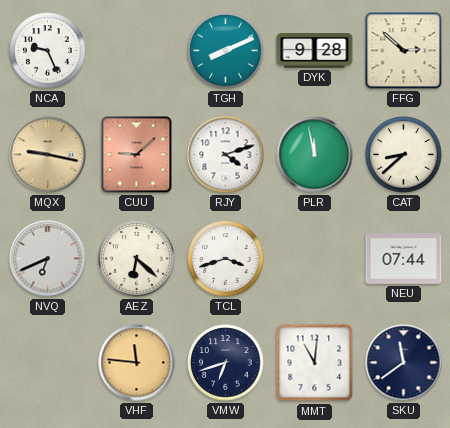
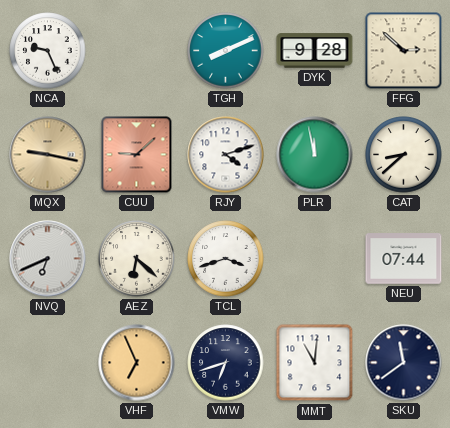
VHF: 11:46 -> 6:56
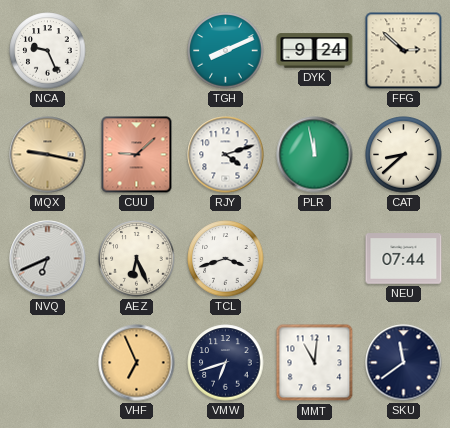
DYK: 9:28 -> 9:24
AEZ: 6:22 -> 6:26
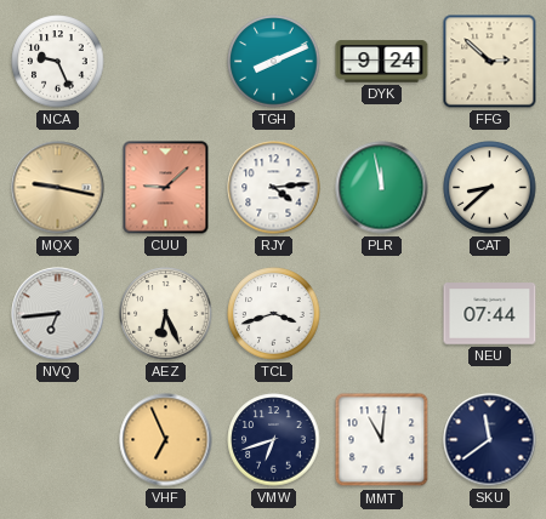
RJY: 4:12 -> 4:14
NVQ: 6:41 -> 6:44
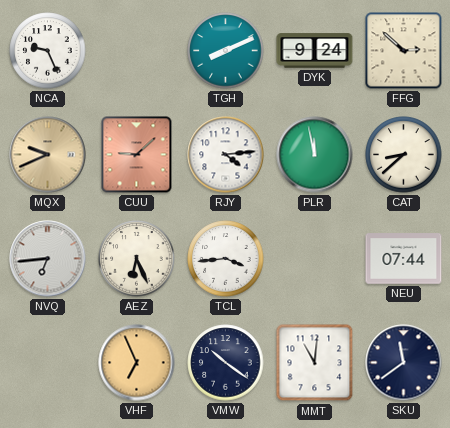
MQX: 9:17 -> 9:41
TCL: 3:42 -> 3:44
VMW: 6:42 -> 10:21
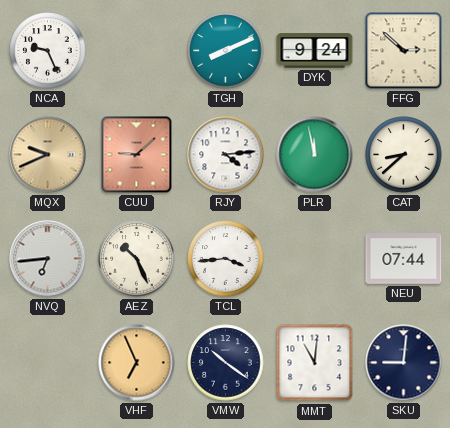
AEZ: 6:26 -> 10:26
SKU: 11:39 -> 9:01
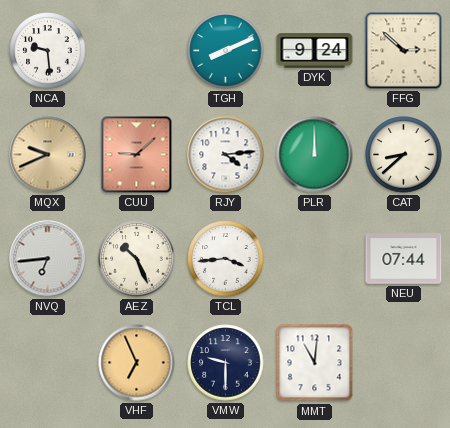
NCA: 9:26 -> 9:29
PLR: 11:58 -> 12:00
VMW: 10:21 -> 9:30
SKU: 9:01 -> none
